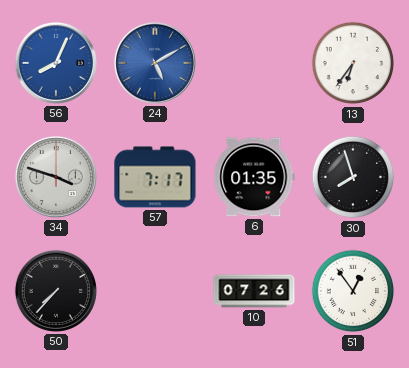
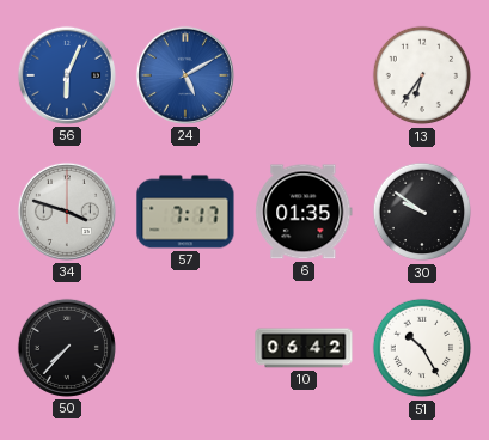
56: 8:04 -> 6:04
30: 7:57 -> 9:51
10: 07:26 -> 06:42
51: 12:54 -> 10:25
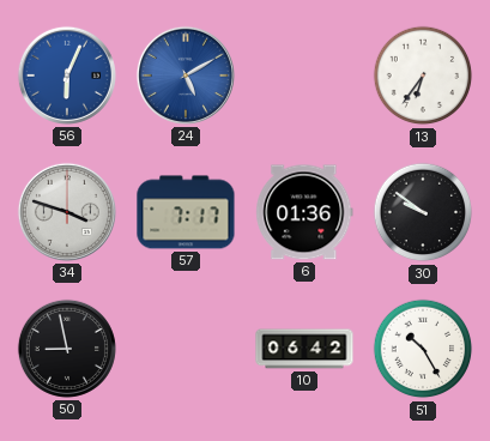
6: 01:35 -> 01:36
50: 7:37 -> 8:58
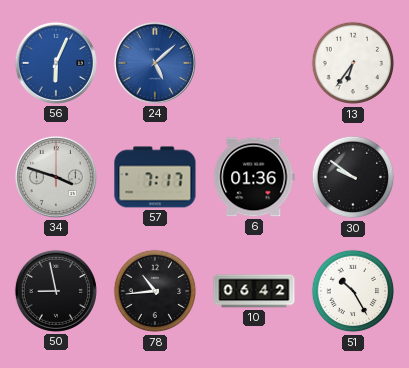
24: 5:10 -> 5:08
78: none -> 10:44
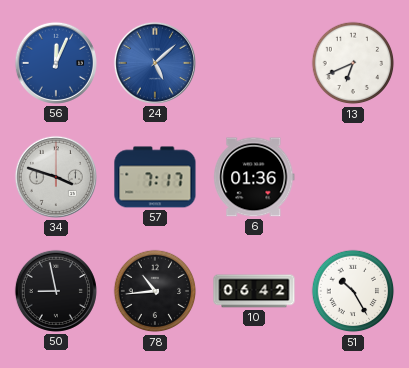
56: 6:04 -> 12:04
13: 6:36 -> 6:41
30: 9:51 -> none
